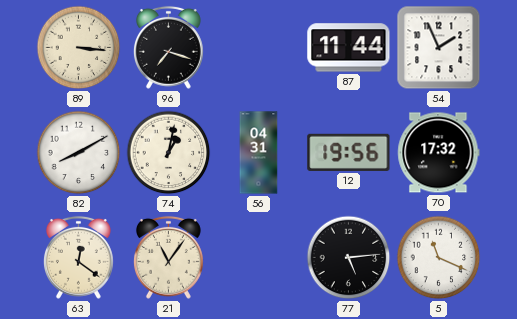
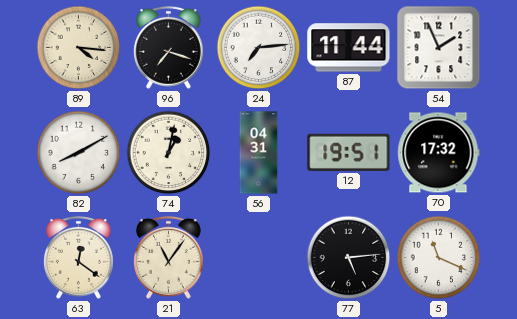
89: 3:16 -> 4:16
24: none -> 7:14
12: 19:56 -> 19:51
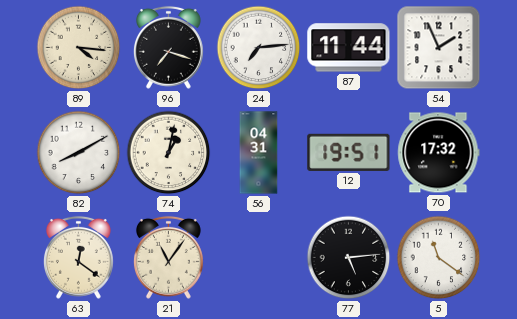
5: 11:19 -> 11:21
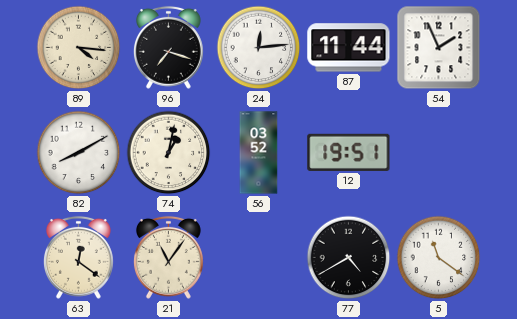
24: 7:14 -> 12:14
56: 04:31 -> 03:52
70: 17:32 -> none
77: 5:14 -> 4:40
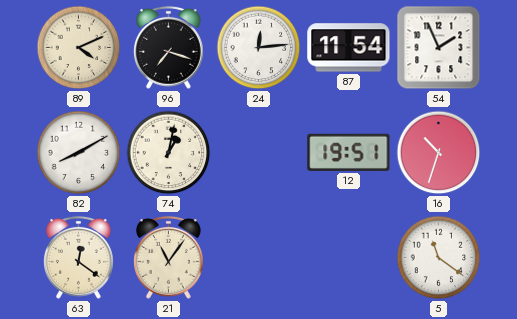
89: 4:16 -> 4:11
87: 11:44 -> 11:54
56: 03:52 -> none
16: none -> 10:33
77: 4:40 -> none
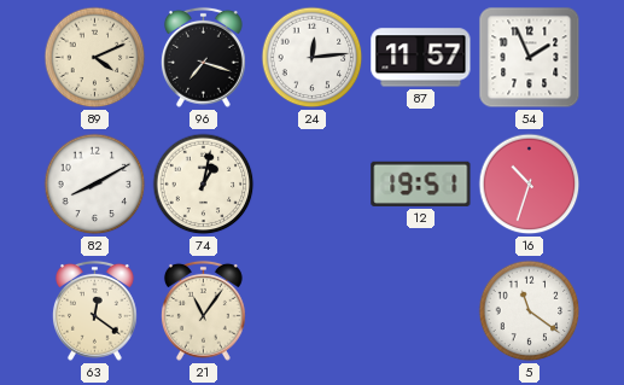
87: 11:54 -> 11:57
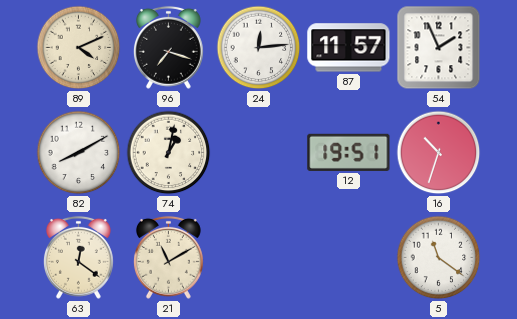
21: 11:06 -> 11:10
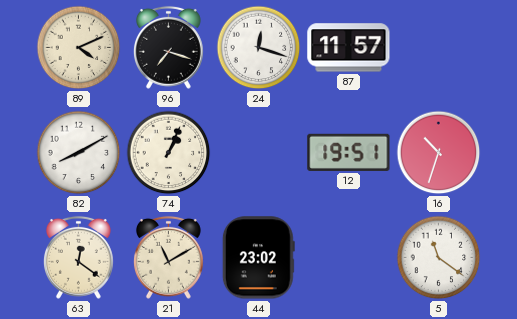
24: 12:14 -> 12:18
54: 1:56 -> none
74: 1:02 -> 1:04
44: none -> 23:02
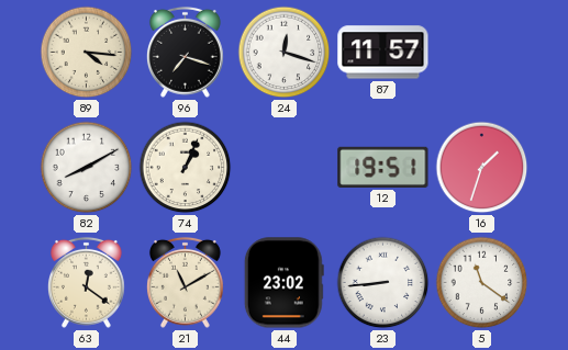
89: 4:11 -> 4:16
16: 10:33 -> 1:33
23: none -> 8:44
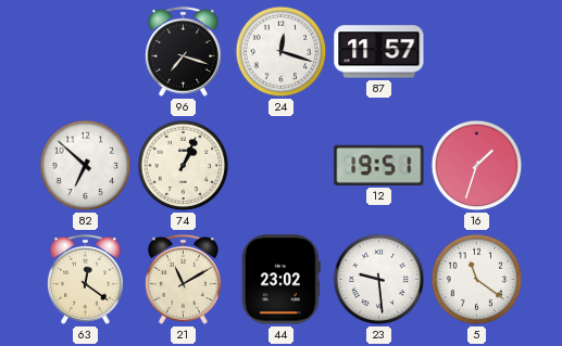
89: 4:16 -> none
82: 8:10 -> 6:52
23: 8:44 -> 9:29
